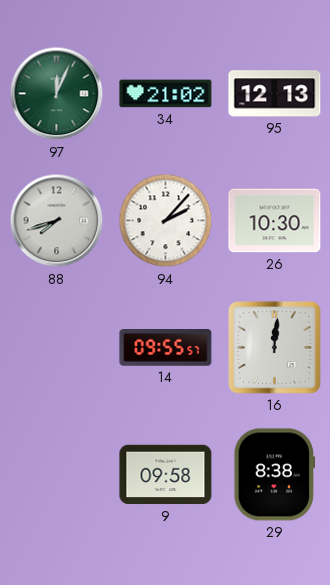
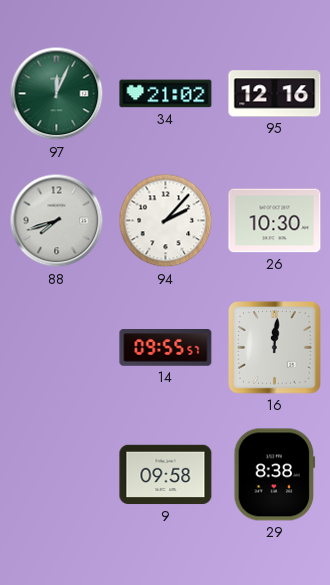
95: 12:13 -> 12:16
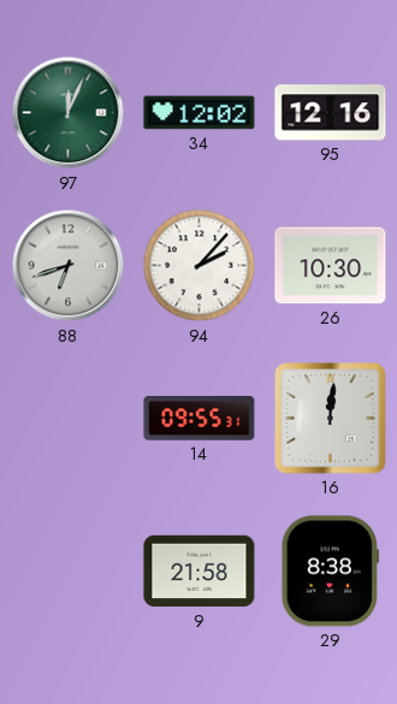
34: 21:02 -> 12:02
88: 7:42 -> 6:42
14: 09:55:57 -> 09:55:31
9: 09:58 -> 21:58
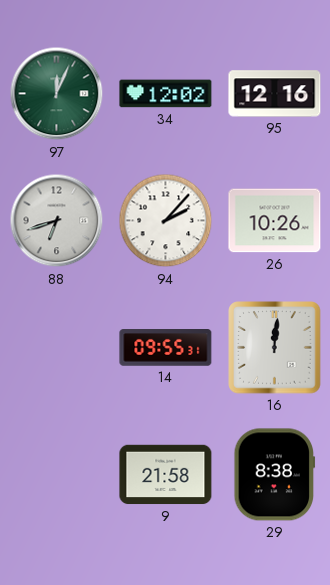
26: 10:30 -> 10:26
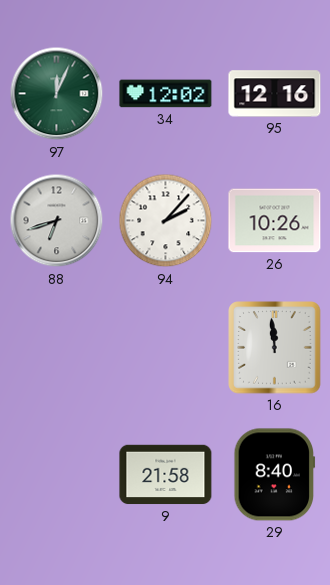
14: 09:55 -> none
16: 12:01 -> 11:59
29: 8:38 -> 8:40
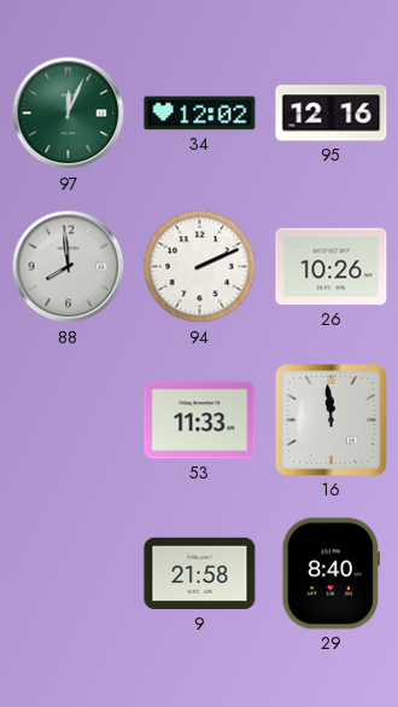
88: 6:42 -> 7:59
94: 2:07 -> 2:11
53: none -> 11:33
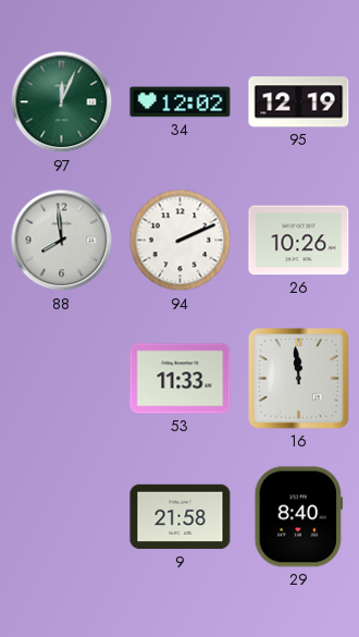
95: 12:16 -> 12:19
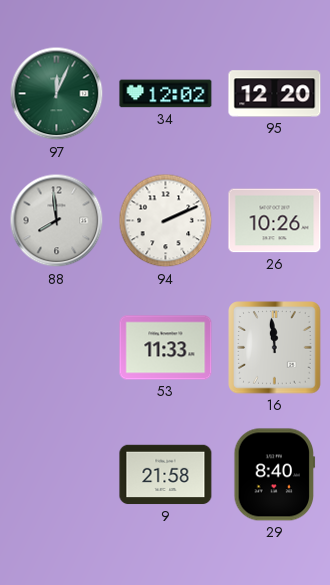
95: 12:19 -> 12:20
